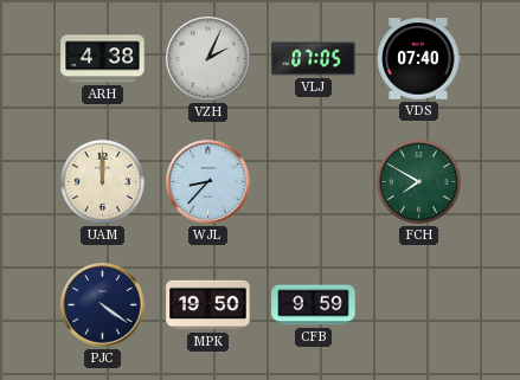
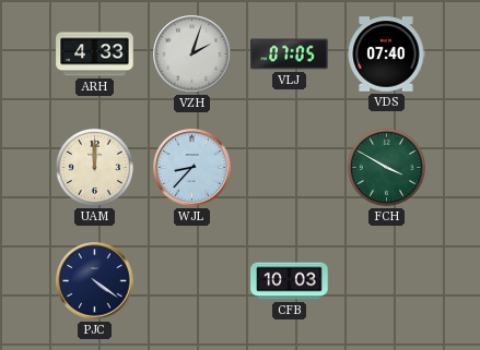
ARH: 4:38 -> 4:33
VZH: 2:04 -> 2:03
FCH: 7:50 -> 3:50
MPK: 19:50 -> none
CFB: 9:59 -> 10:03
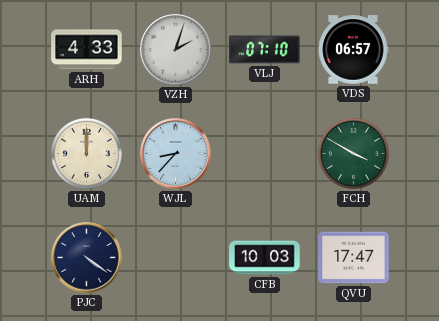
VLJ: 07:05 -> 07:10
VDS: 07:40 -> 06:57
QVU: none -> 17:47
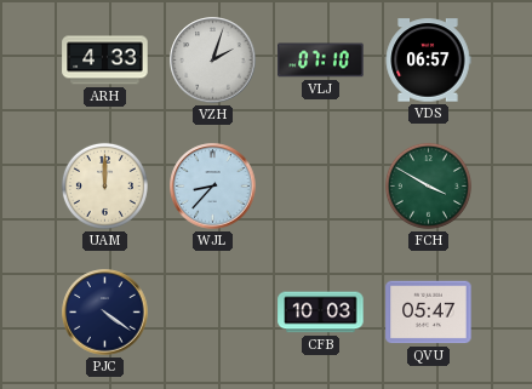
QVU: 17:47 -> 05:47
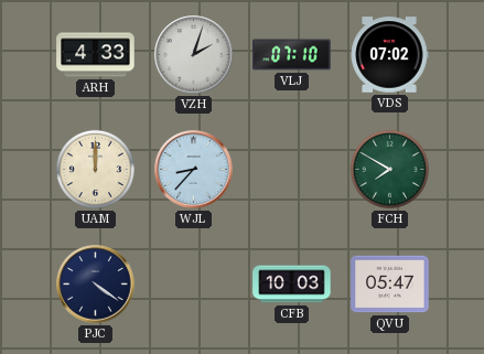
VDS: 06:57 -> 07:02
FCH: 3:50 -> 7:50
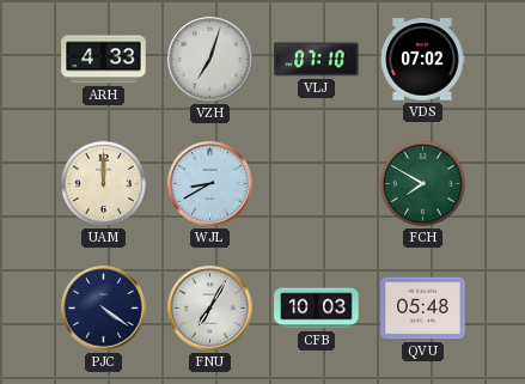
VZH: 2:03 -> 7:03
WJL: 8:37 -> 8:40
FNU: none -> 7:05
QVU: 05:47 -> 05:48
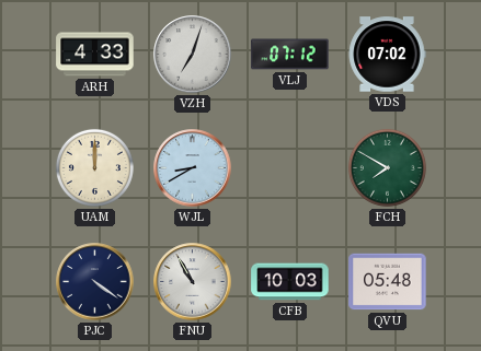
VLJ: 07:10 -> 07:12
FNU: 7:05 -> 10:55
